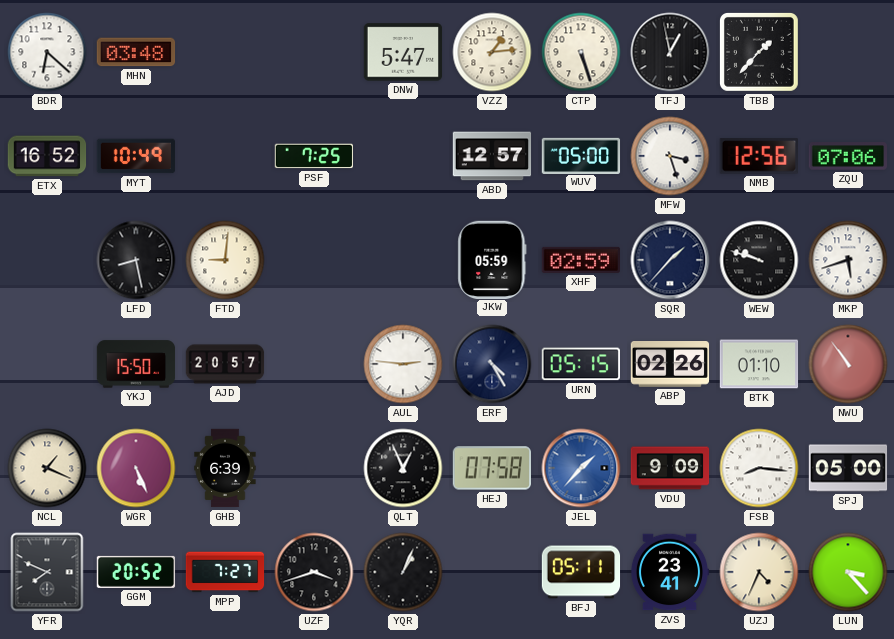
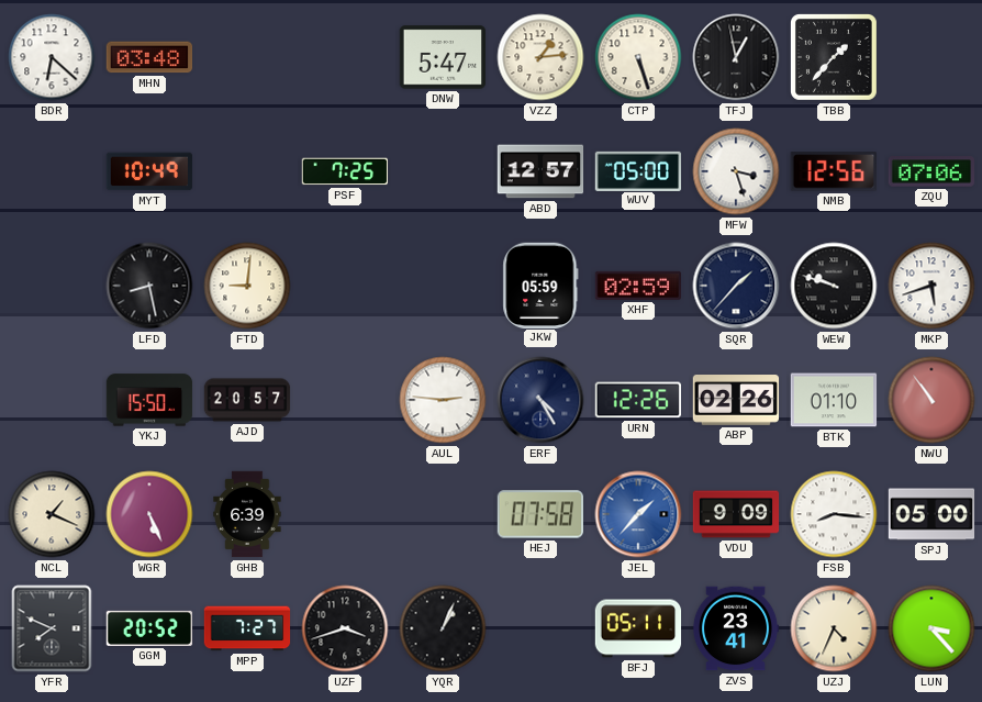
ETX: 16:52 -> none
URN: 05:15 -> 12:26
QLT: 12:56 -> none
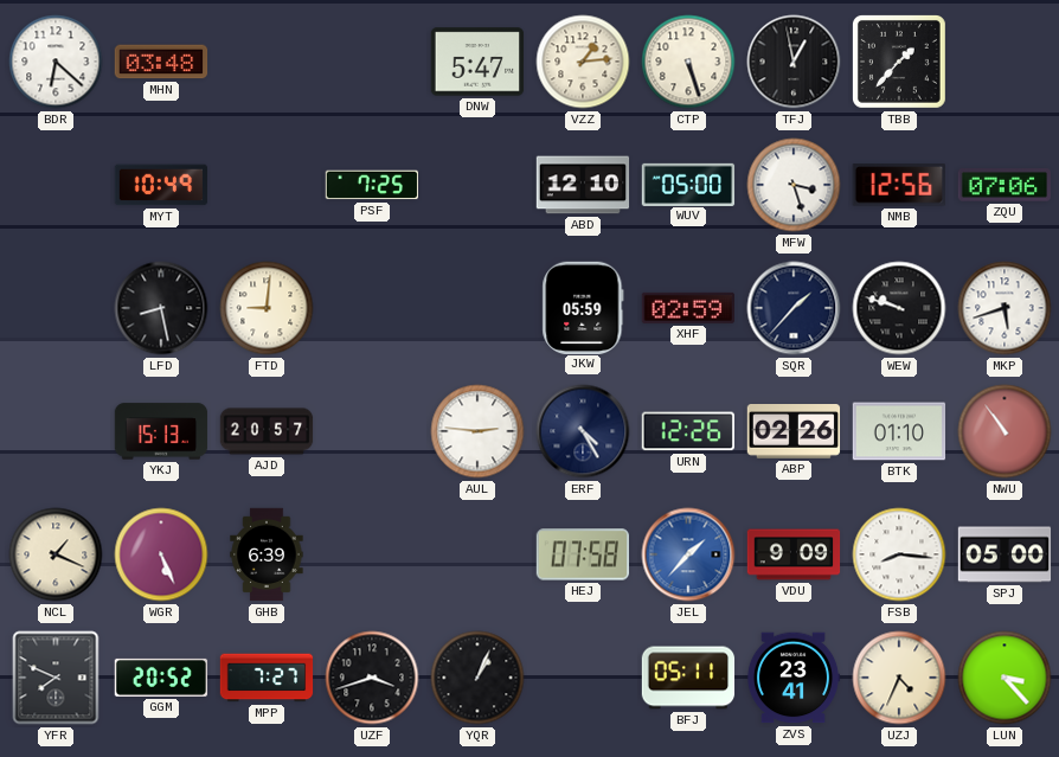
ABD: 12:57 -> 12:10
YKJ: 15:50 -> 15:13
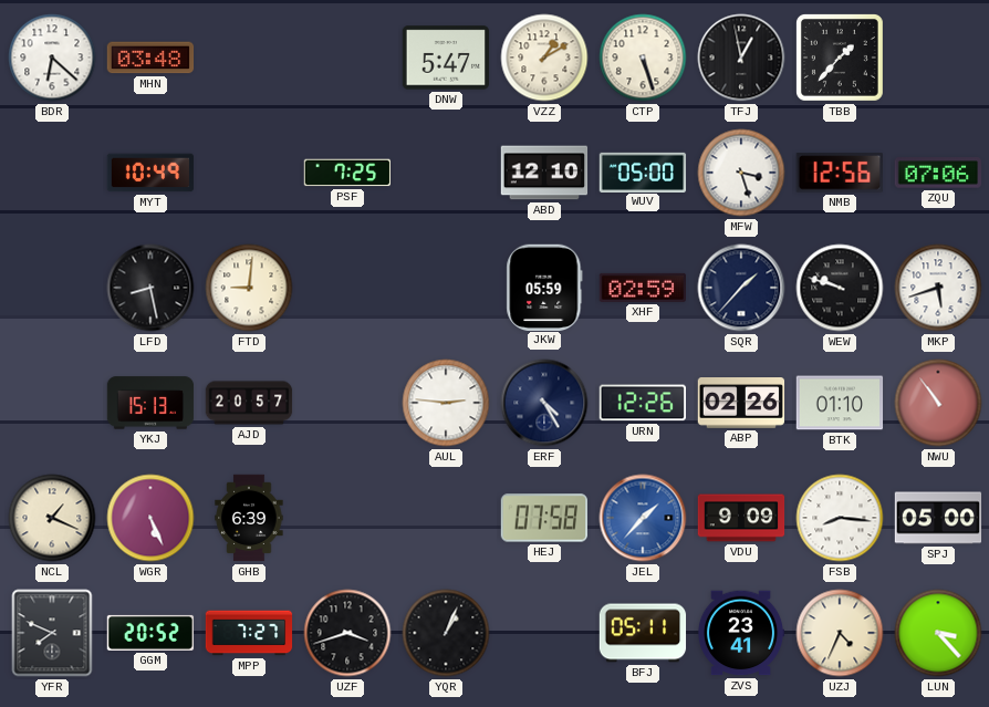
VZZ: 1:14 -> 1:10
